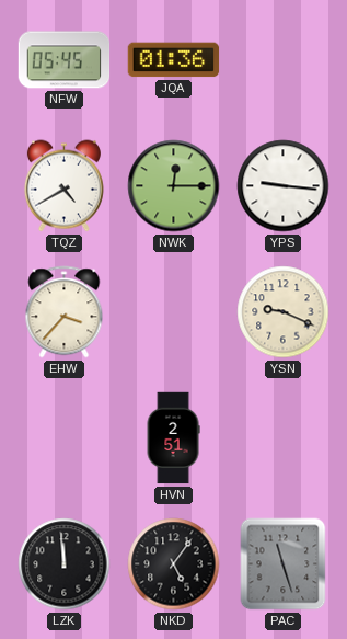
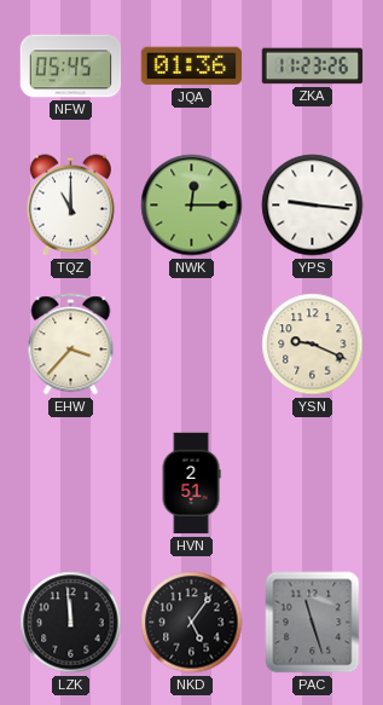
ZKA: none -> 11:23
TQZ: 4:40 -> 11:00
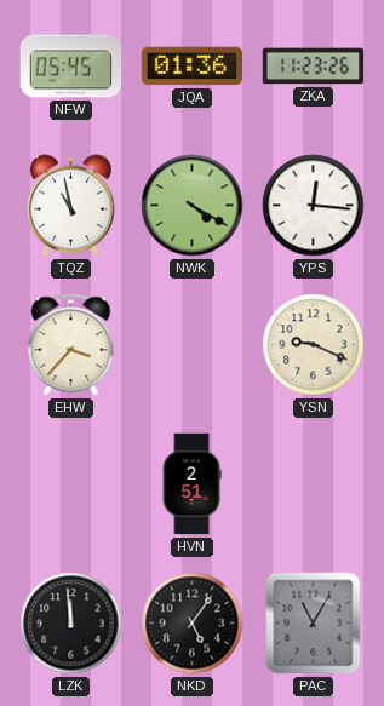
TQZ: 11:00 -> 10:58
NWK: 12:15 -> 4:20
YPS: 9:16 -> 12:16
PAC: 11:27 -> 11:05
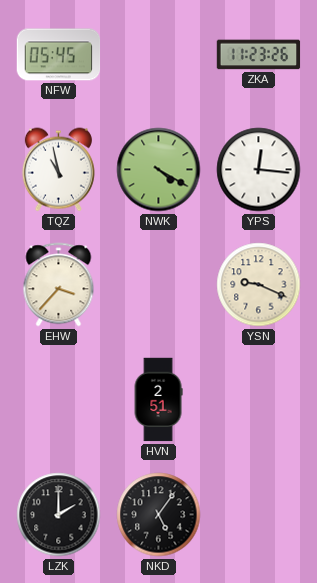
JQA: 01:36 -> none
LZK: 11:59 -> 2:00
PAC: 11:05 -> none
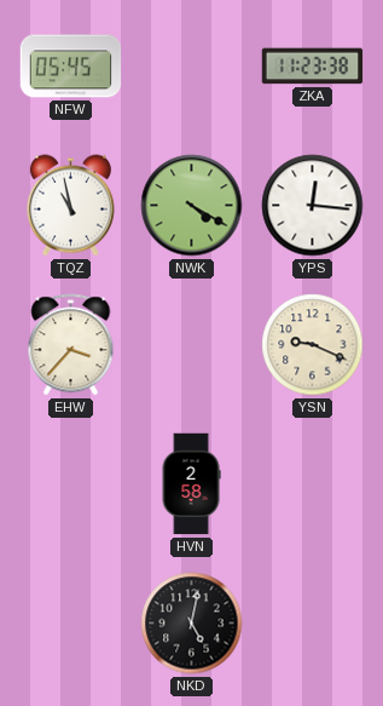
ZKA: 11:23:26 -> 11:23:38
HVN: 2:51 -> 2:58
LZK: 2:00 -> none
NKD: 5:06 -> 5:02
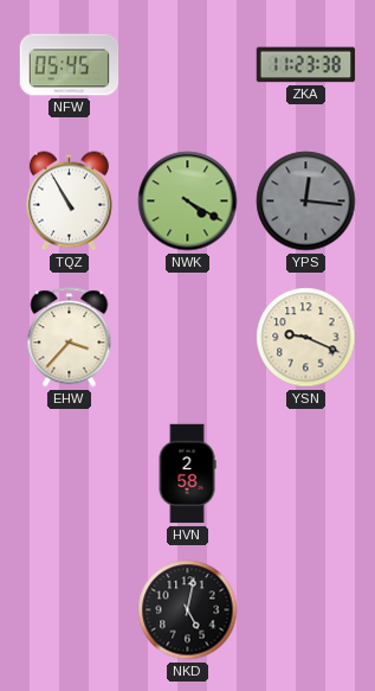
TQZ: 10:58 -> 10:55
YPS dial: white -> grey
